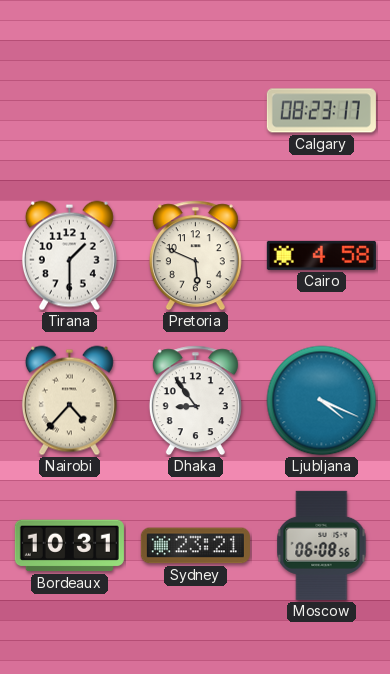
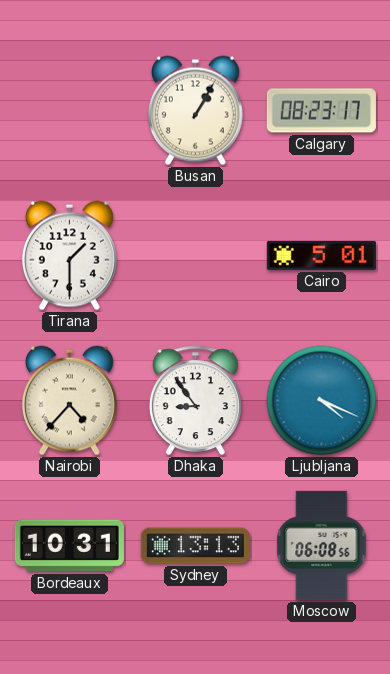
Busan: none -> 1:05
Pretoria: 5:49 -> none
Cairo: 4:58 -> 5:01
Sydney: 23:21 -> 13:13
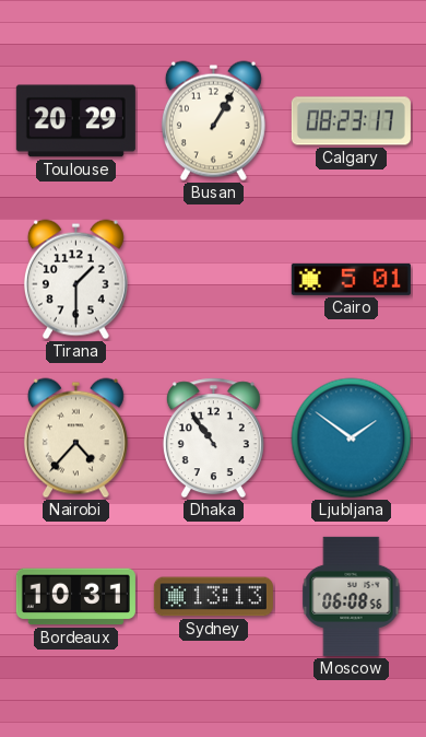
Toulouse: none -> 20:29
Dhaka: 8:54 -> 10:54
Ljubljana: 4:19 -> 1:51
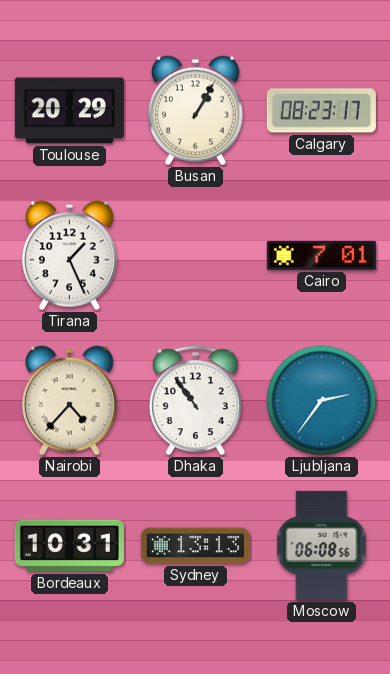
Tirana: 1:30 -> 1:26
Cairo: 5:01 -> 7:01
Ljubljana: 1:51 -> 2:36
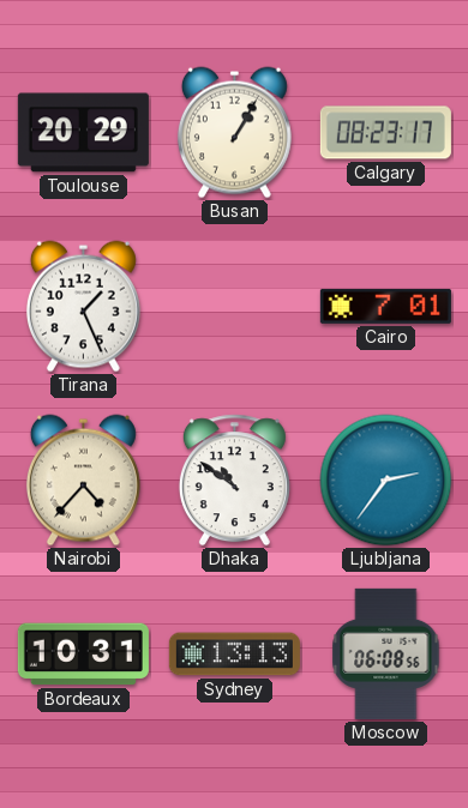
Dhaka: 10:54 -> 10:51
